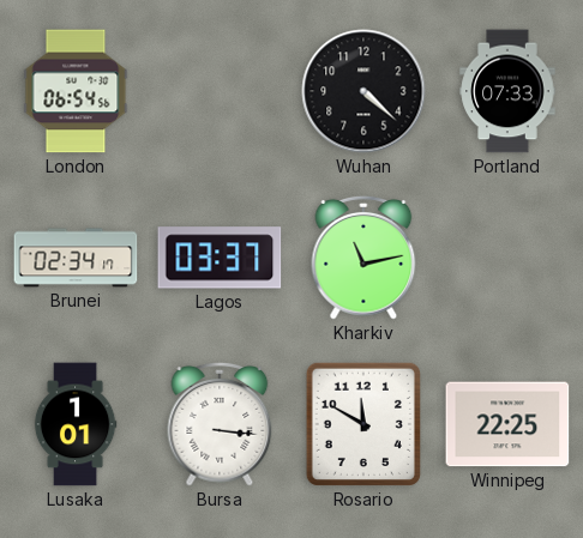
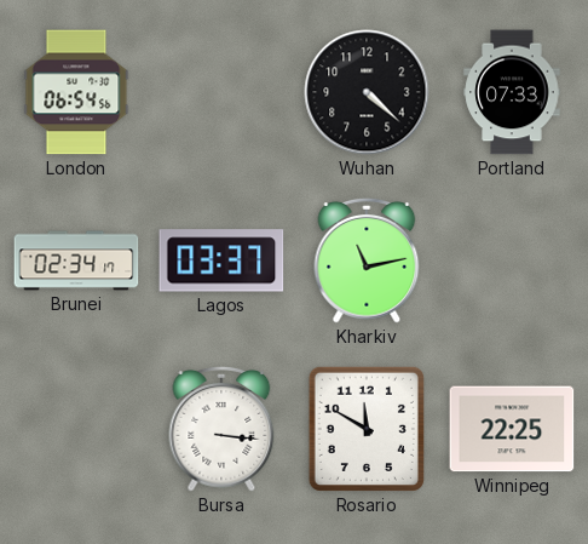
Lusaka: 1:01 -> none
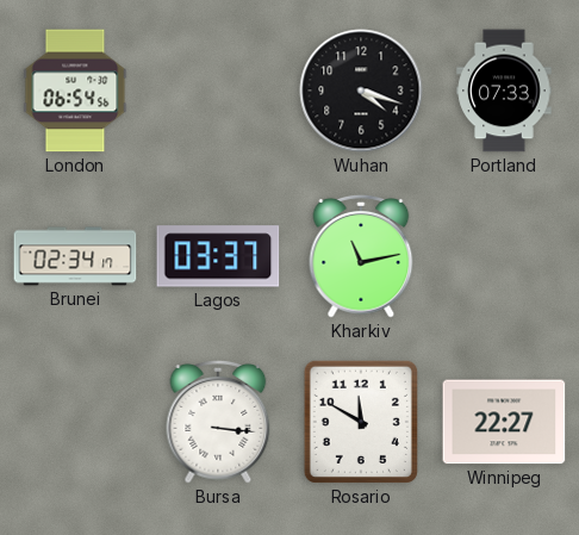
Wuhan: 4:22 -> 4:18
Winnipeg: 22:25 -> 22:27
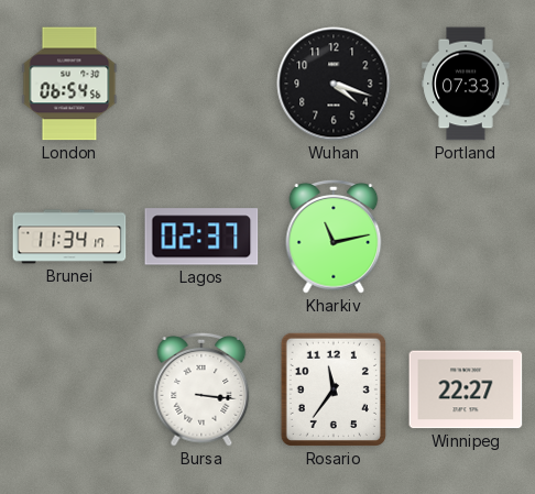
Brunei: 02:34 -> 11:34
Lagos: 03:37 -> 02:37
Rosario: 11:50 -> 11:36
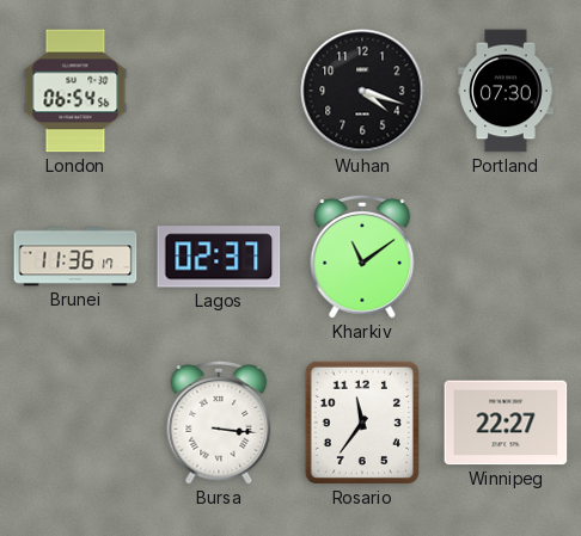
Portland: 07:33 -> 07:30
Brunei: 11:34 -> 11:36
Kharkiv: 11:13 -> 11:09
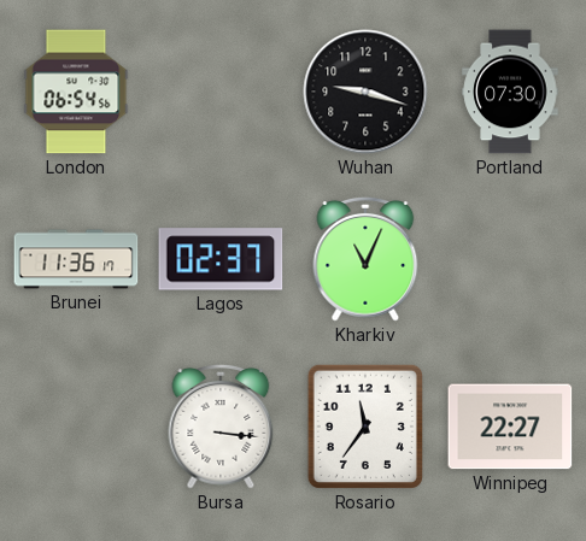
Wuhan: 4:18 -> 9:18
Kharkiv: 11:09 -> 11:04
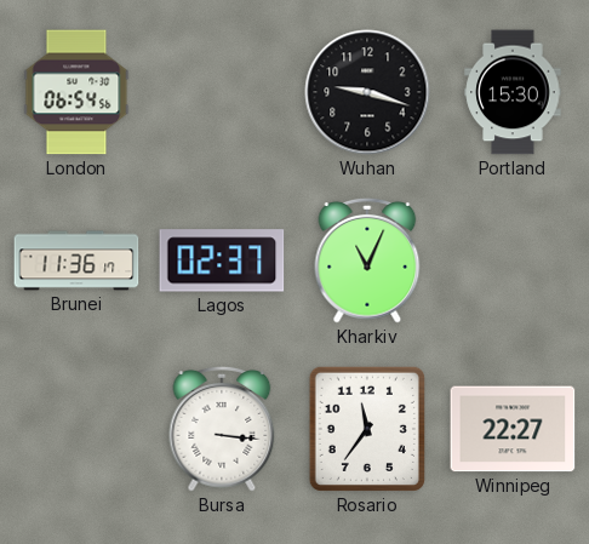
Portland: 07:30 -> 15:30
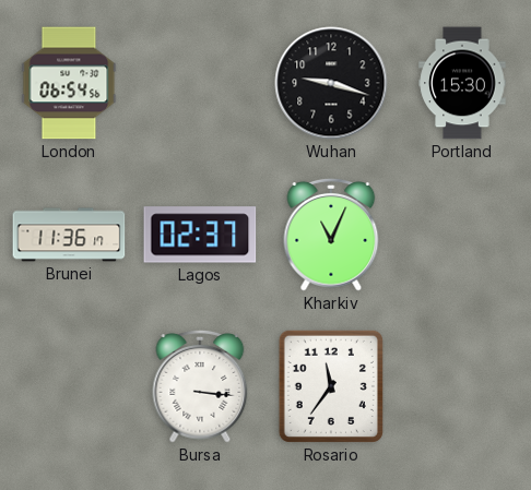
Winnipeg: 22:27 -> none
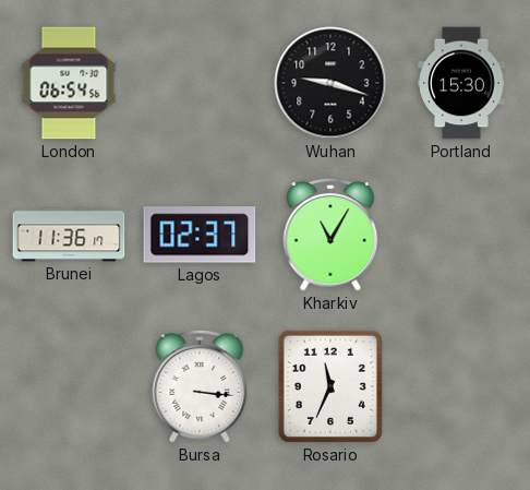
Kharkiv: 11:04 -> 11:05
Rosario: 11:36 -> 11:34
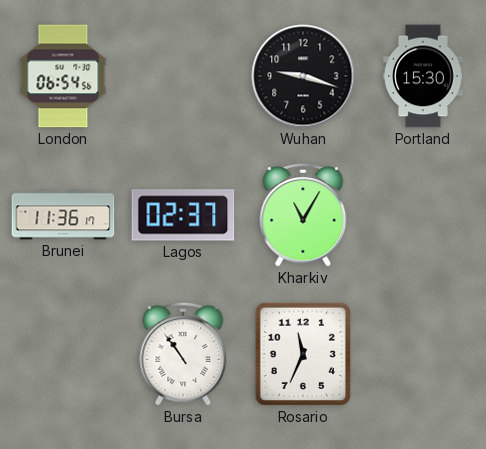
Bursa: 3:16 -> 10:54
